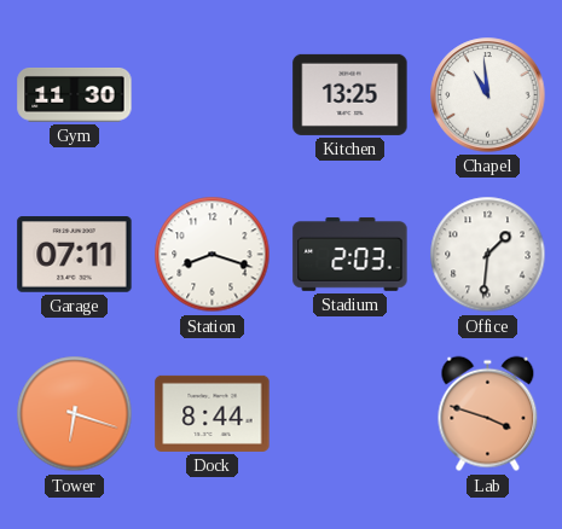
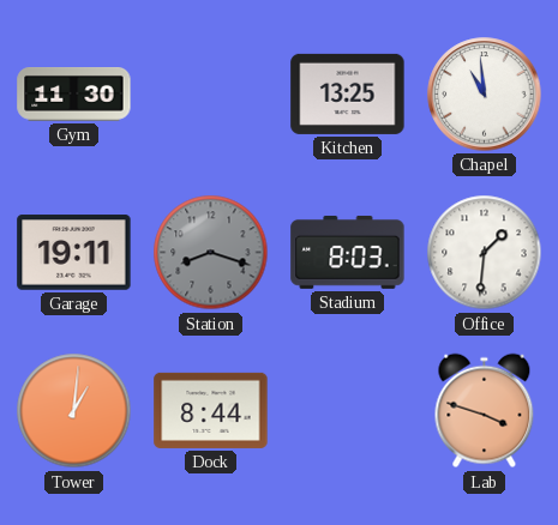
Garage: 07:11 -> 19:11
Station dial: white -> grey
Stadium: 2:03 -> 8:03
Tower: 6:18 -> 1:01
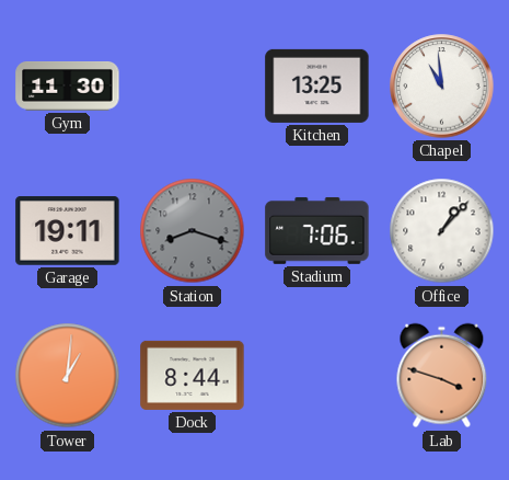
Stadium: 8:03 -> 7:06
Office: 1:31 -> 1:07
